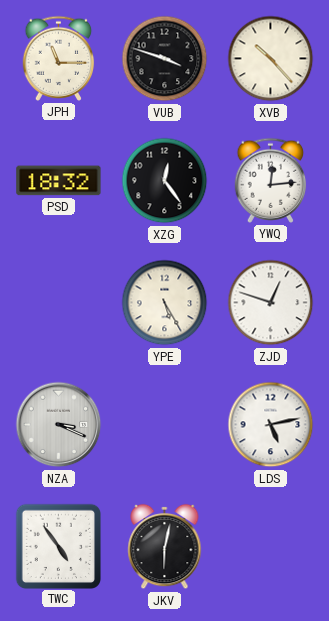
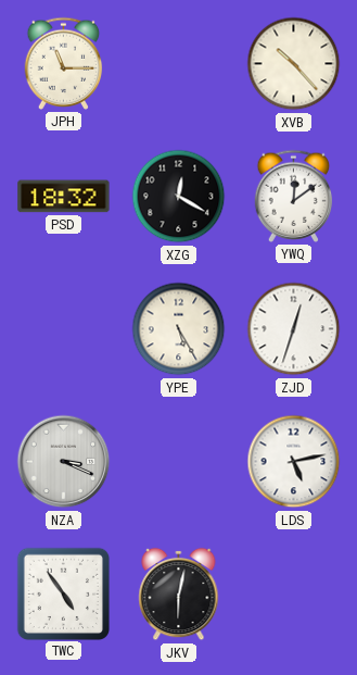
VUB: 3:48 -> none
XZG: 12:24 -> 12:20
YWQ: 12:14 -> 12:09
ZJD: 12:48 -> 12:33
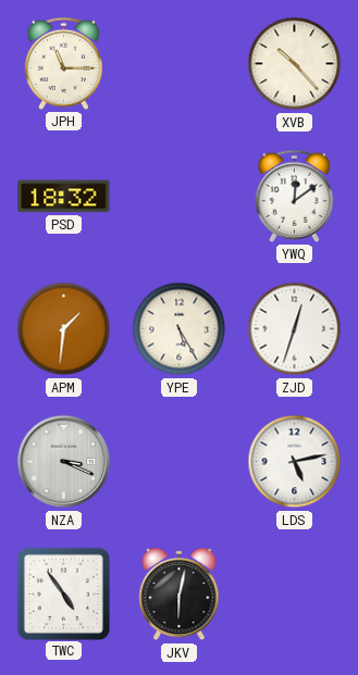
XZG: 12:20 -> none
APM: none -> 1:31
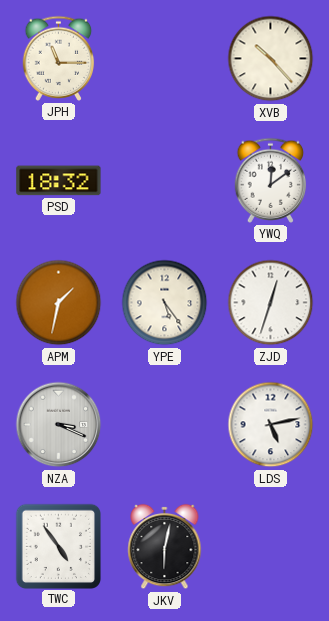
APM: 1:31 -> 1:32
YPE: 5:25 -> 5:24
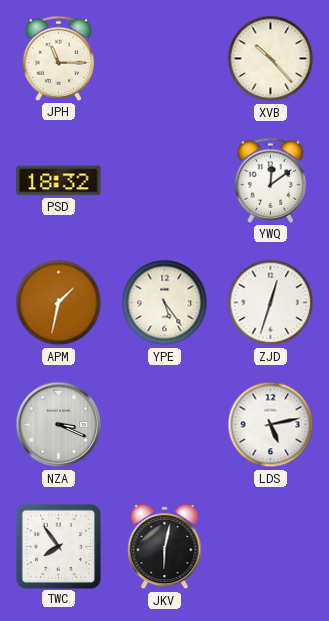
TWC: 4:54 -> 7:54
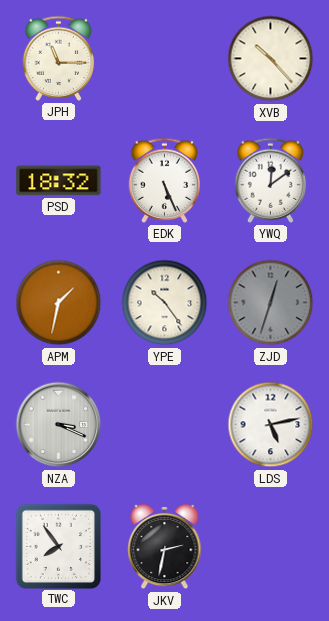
EDK: none -> 5:26
YPE: 5:24 -> 10:24
ZJD dial: white -> grey
JKV: 6:02 -> 2:32
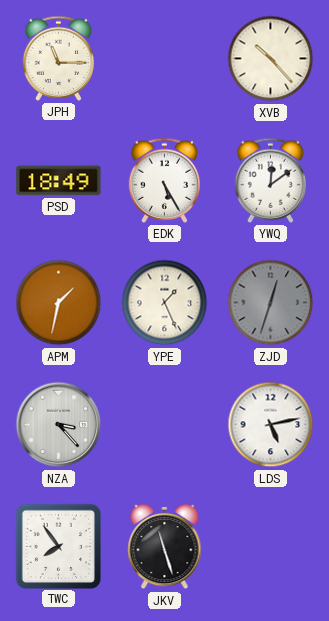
PSD: 18:32 -> 18:49
EDK: 5:26 -> 5:25
YPE: 10:24 -> 1:26
NZA: 3:19 -> 3:23
JKV: 2:32 -> 11:27
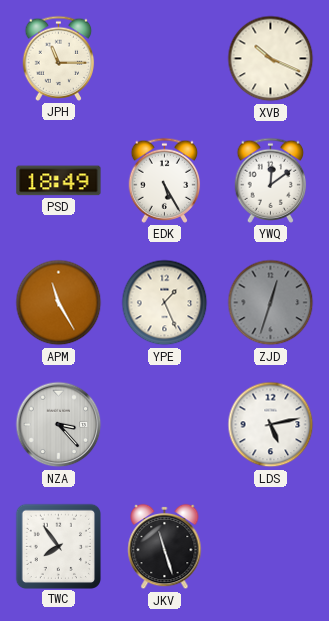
XVB: 10:23 -> 10:19
APM: 1:32 -> 11:25
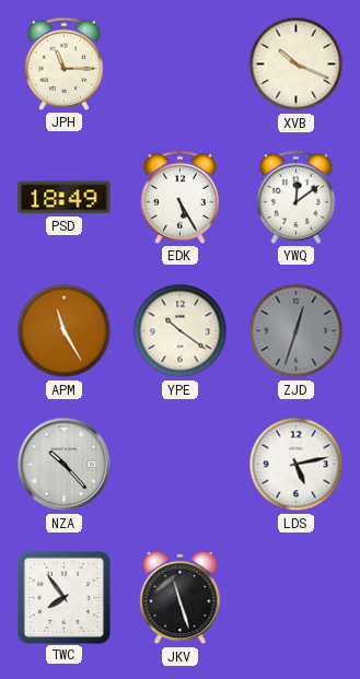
YPE: 1:26 -> 10:21
NZA: 3:23 -> 10:23
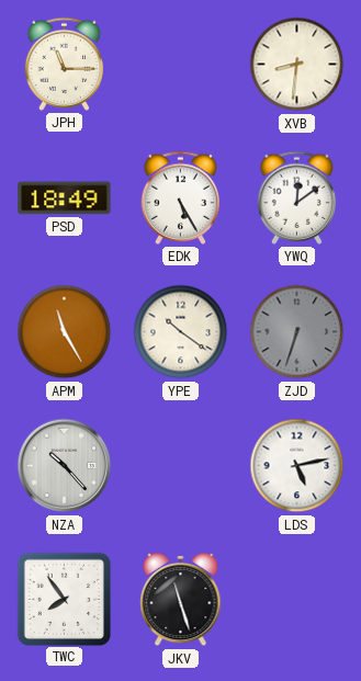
XVB: 10:19 -> 8:31
ZJD: 12:33 -> 6:33
